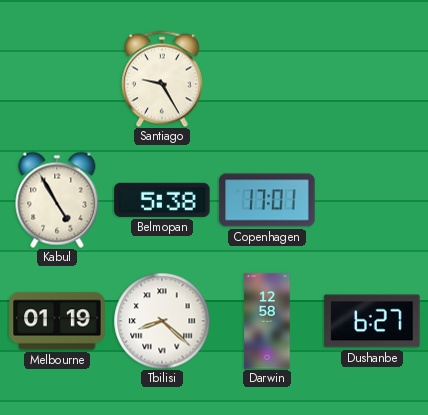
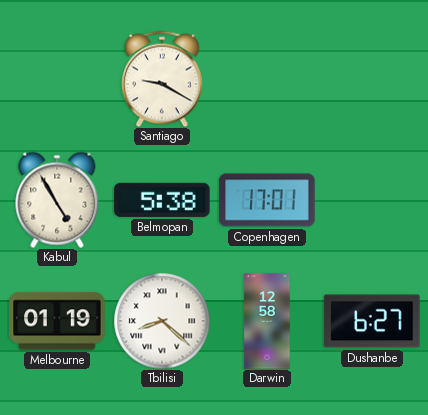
Santiago: 9:25 -> 9:20
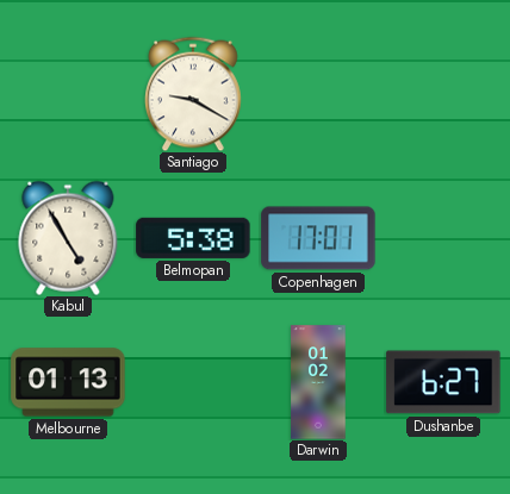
Melbourne: 01:19 -> 01:13
Tbilisi: 8:22 -> none
Darwin: 12:58 -> 01:02
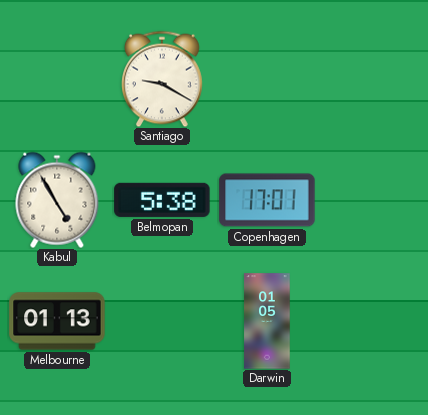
Darwin: 01:02 -> 01:05
Dushanbe: 6:27 -> none
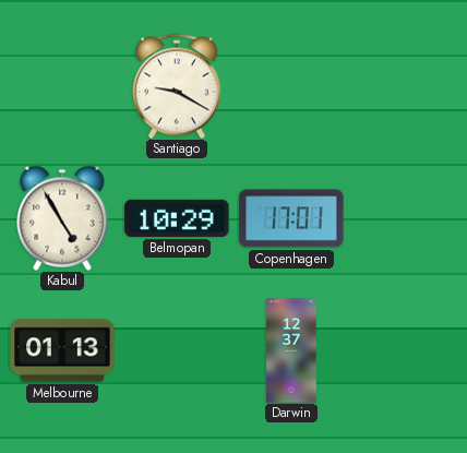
Belmopan: 5:38 -> 10:29
Darwin: 01:05 -> 12:37
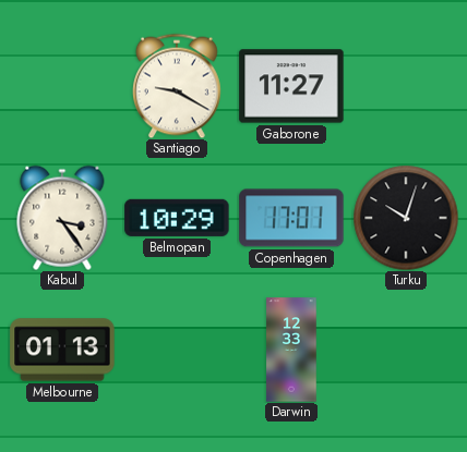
Gaborone: none -> 11:27
Kabul: 4:55 -> 3:24
Turku: none -> 10:03
Darwin: 12:37 -> 12:33
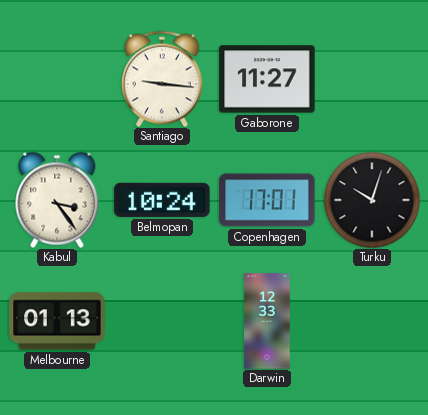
Santiago: 9:20 -> 9:16
Belmopan: 10:29 -> 10:24
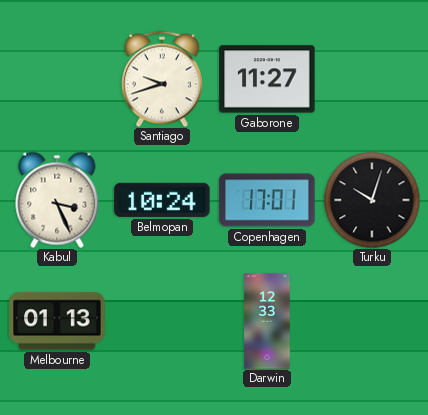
Santiago: 9:16 -> 9:42
Kabul: 3:24 -> 3:26
